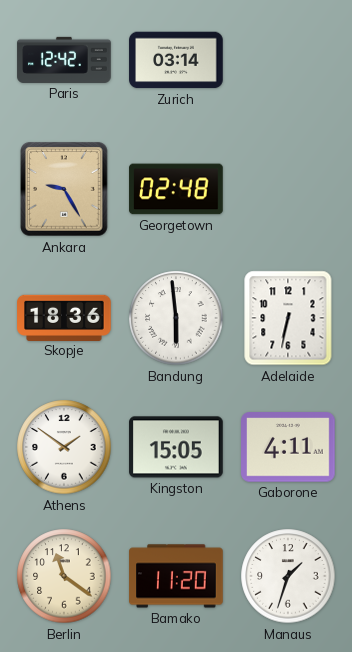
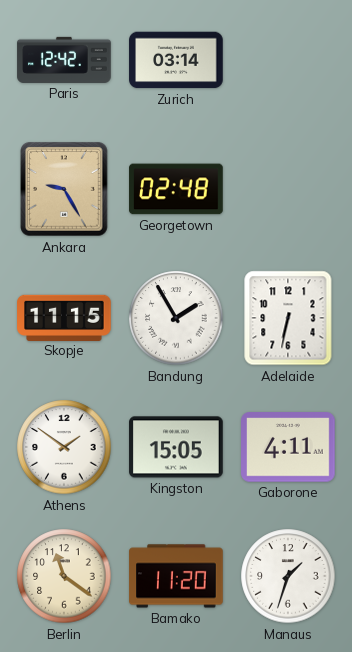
Skopje: 18:36 -> 11:15
Bandung: 5:59 -> 1:55
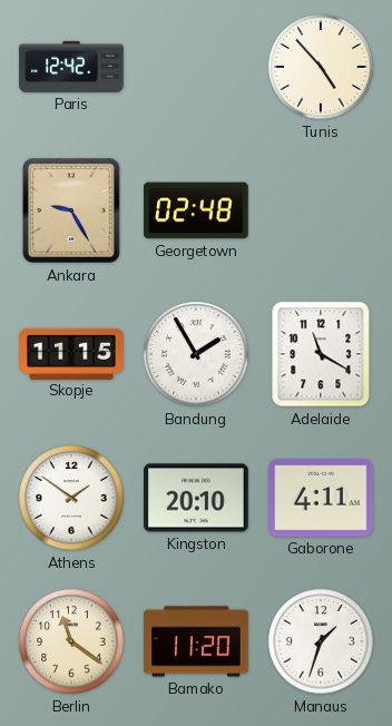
Zurich: 03:14 -> none
Tunis: none -> 4:53
Adelaide: 6:32 -> 11:20
Kingston: 15:05 -> 20:10
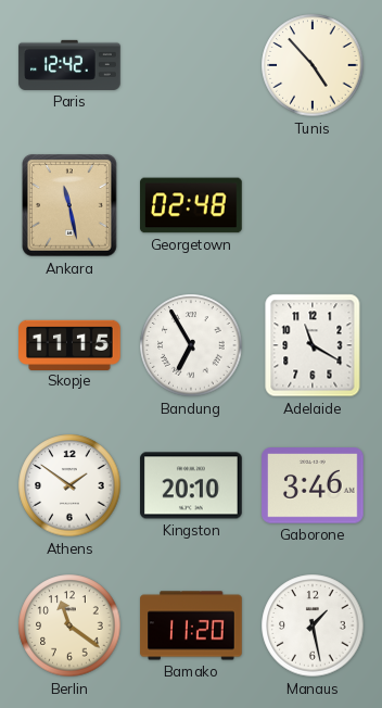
Ankara: 9:25 -> 11:28
Bandung: 1:55 -> 6:55
Gaborone: 4:11 -> 3:46
Manaus: 1:33 -> 1:28
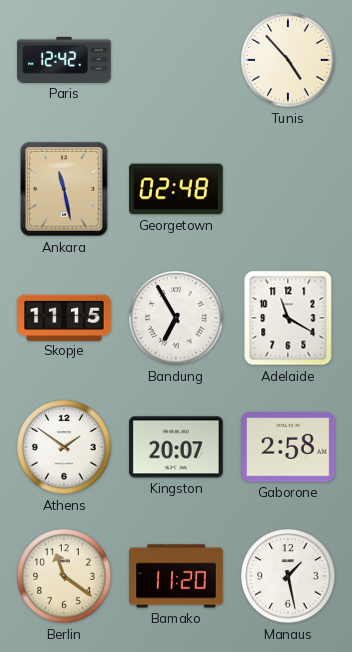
Kingston: 20:10 -> 20:07
Gaborone: 3:46 -> 2:58
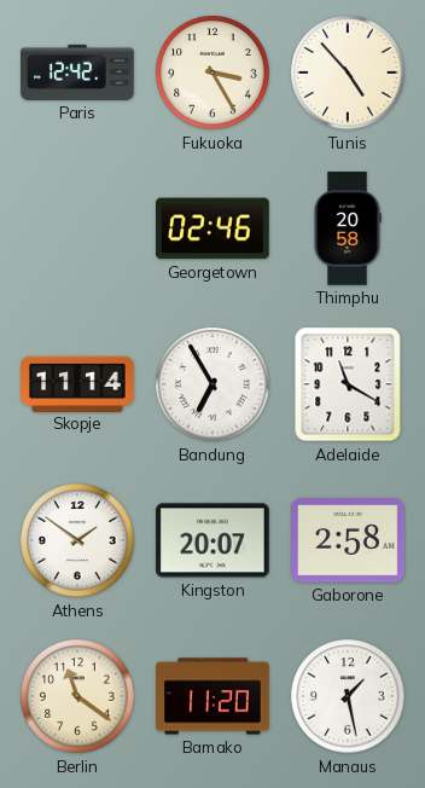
Fukuoka: none -> 3:25
Ankara: 11:28 -> none
Georgetown: 02:48 -> 02:46
Thimphu: none -> 20:58
Skopje: 11:15 -> 11:14
